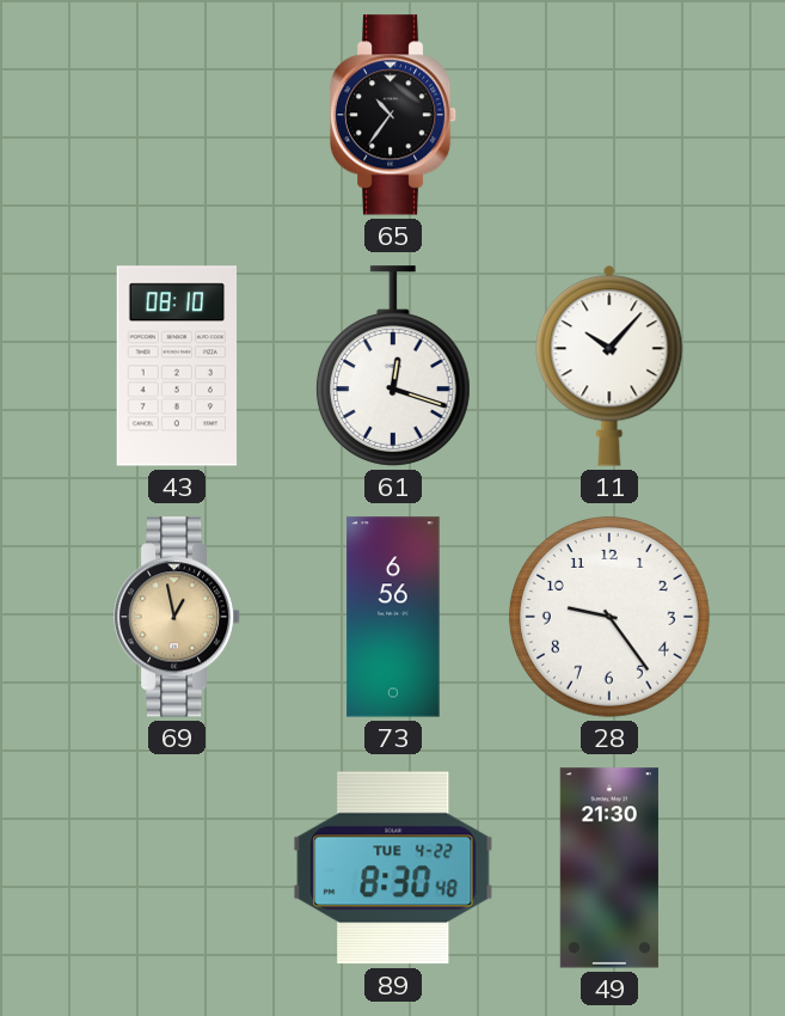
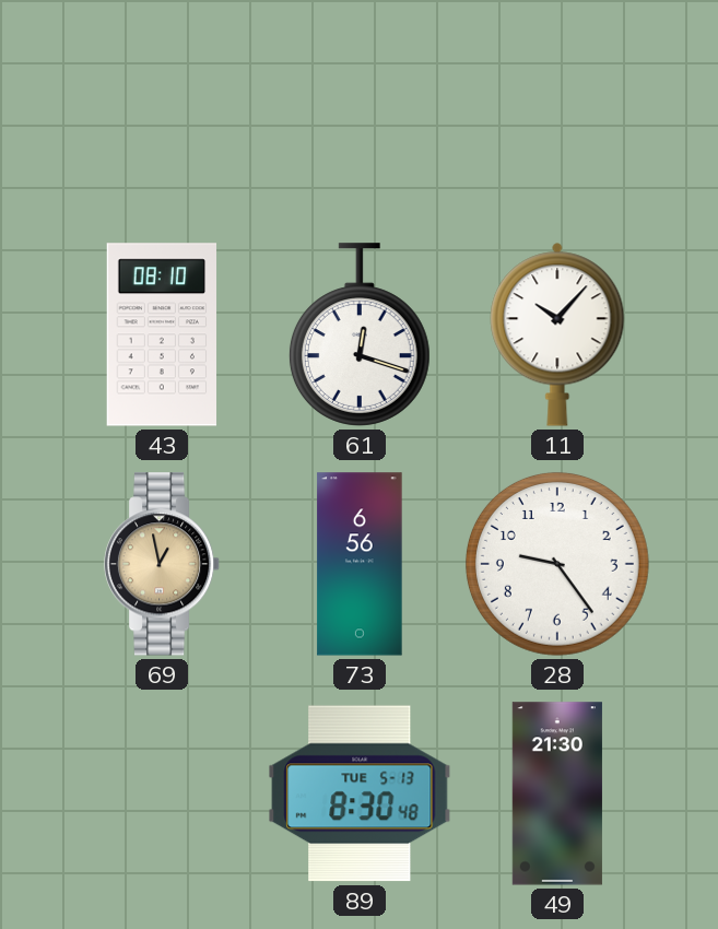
65: 10:36 -> none
89 date: TUE 4-22 -> TUE 5-13
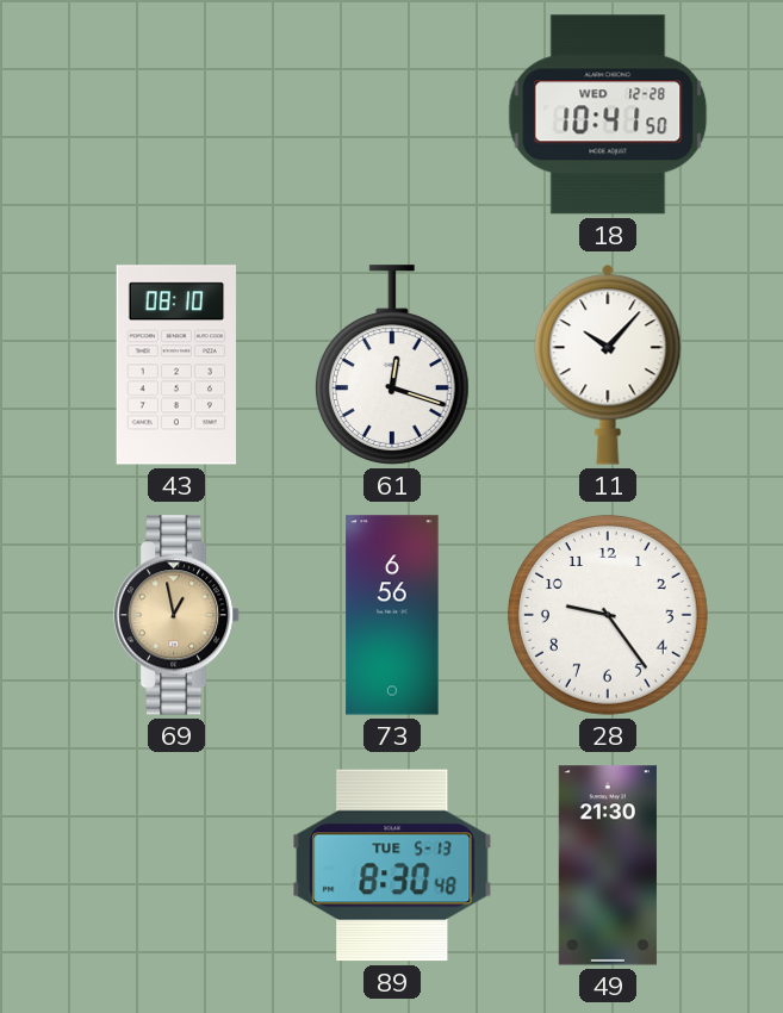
18: none -> 10:41
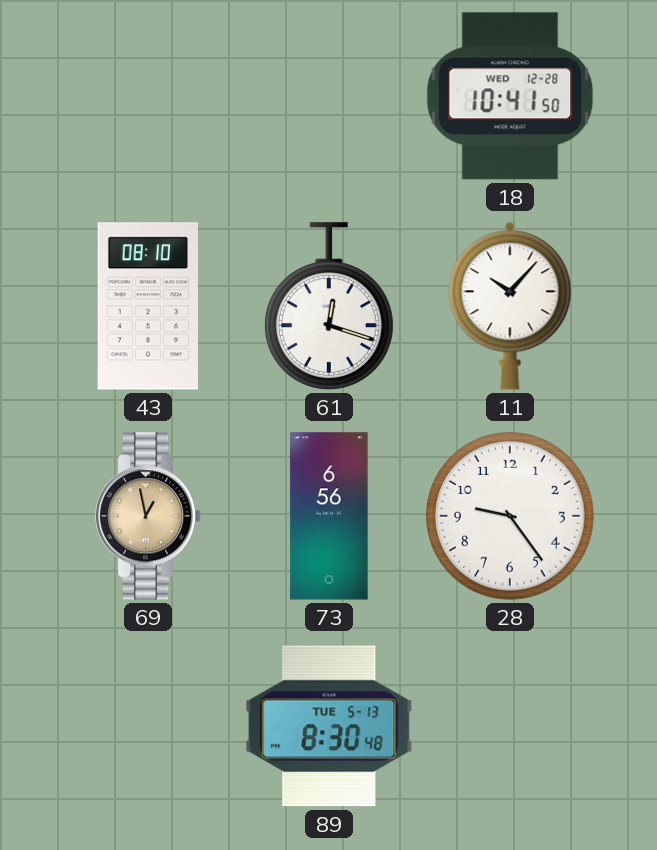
49: 21:30 -> none
